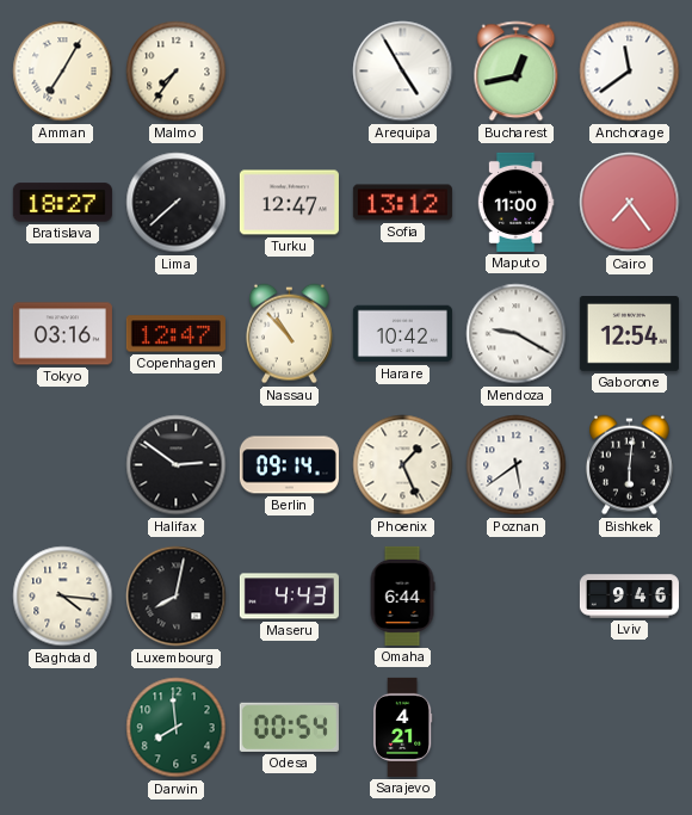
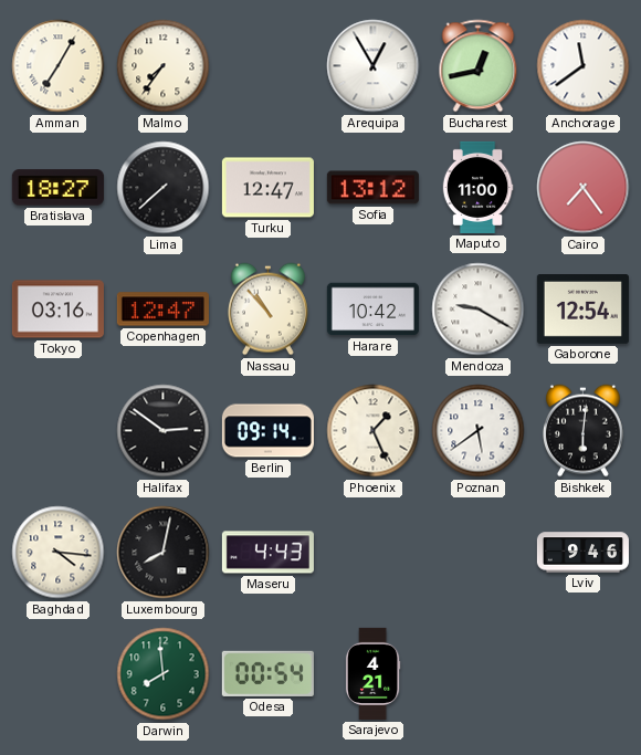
Arequipa: 4:55 -> 12:55
Omaha: 6:44 -> none
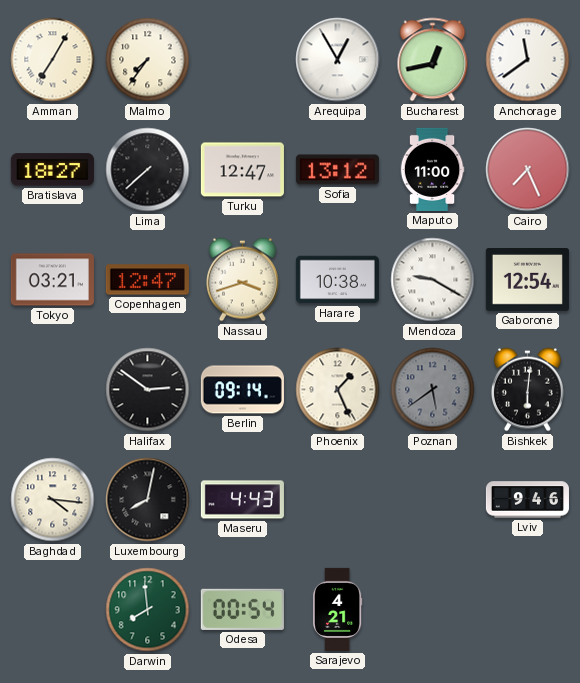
Cairo: 7:24 -> 7:26
Tokyo: 03:16 -> 03:21
Nassau: 10:53 -> 3:42
Harare: 10:42 -> 10:38
Poznan dial: white -> grey
